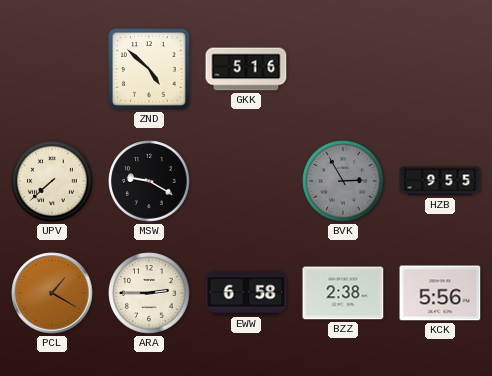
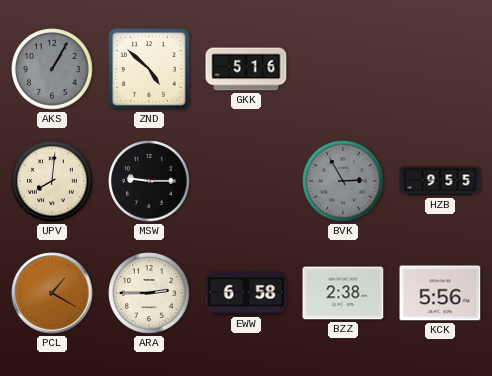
AKS: none -> 1:05
UPV: 7:38 -> 8:01
MSW: 9:20 -> 9:15
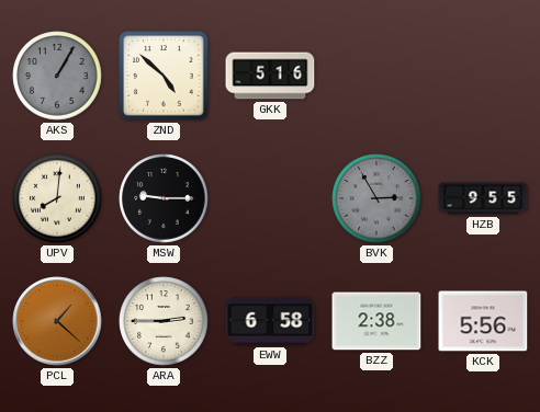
PCL: 1:20 -> 1:22
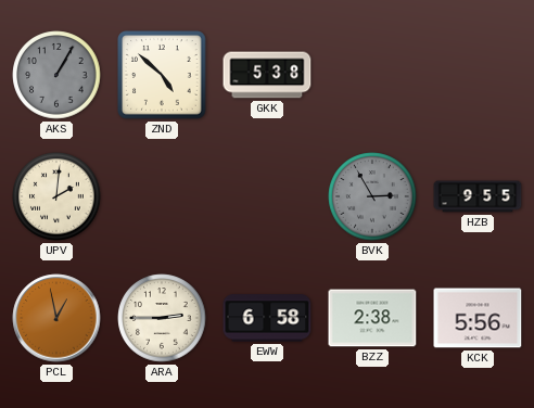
GKK: 5:16 -> 5:38
UPV: 8:01 -> 2:01
MSW: 9:15 -> none
PCL: 1:22 -> 12:58
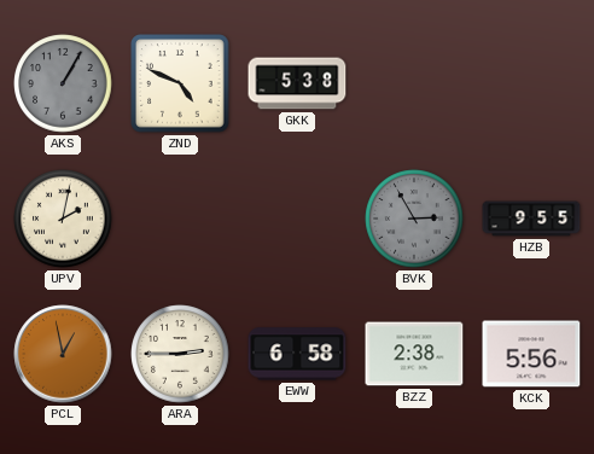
ZND: 4:52 -> 4:49
UPV: 2:01 -> 2:02
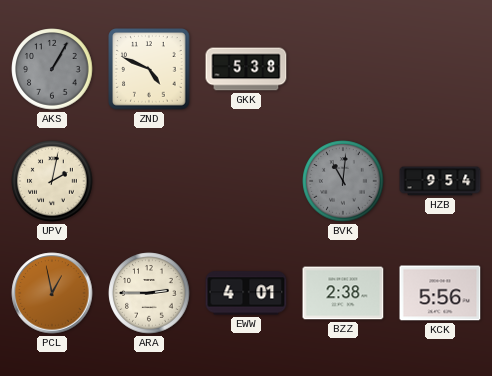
BVK: 2:55 -> 11:01
HZB: 9:55 -> 9:54
EWW: 6:58 -> 4:01
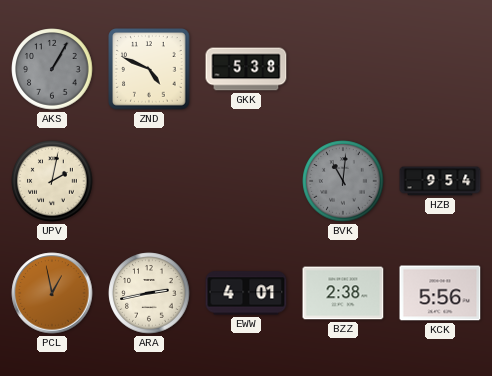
ARA: 2:45 -> 2:43
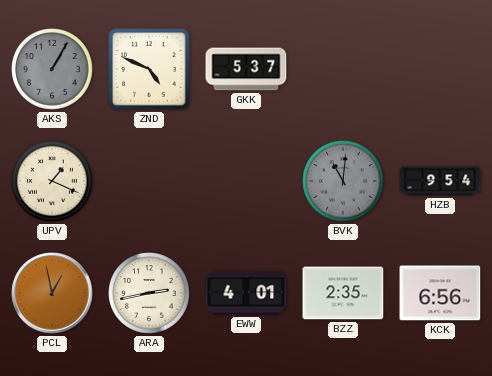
GKK: 5:38 -> 5:37
UPV: 2:02 -> 1:19
BZZ: 2:38 -> 2:35
KCK: 5:56 -> 6:56
